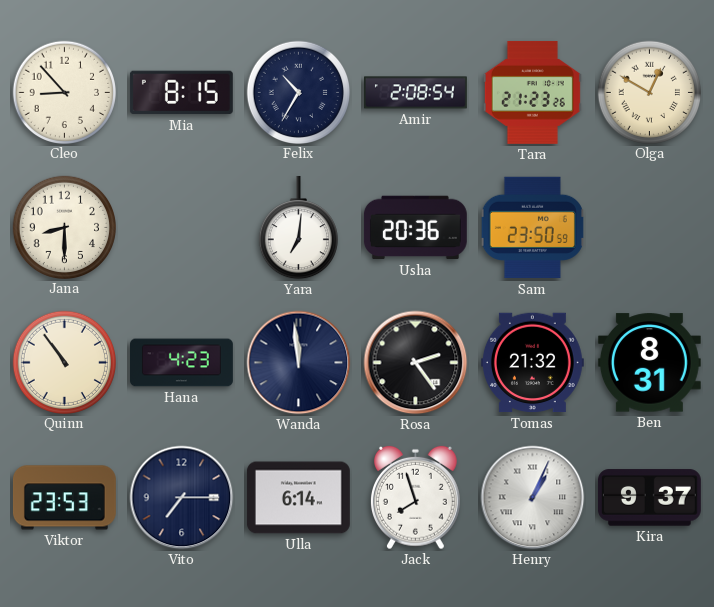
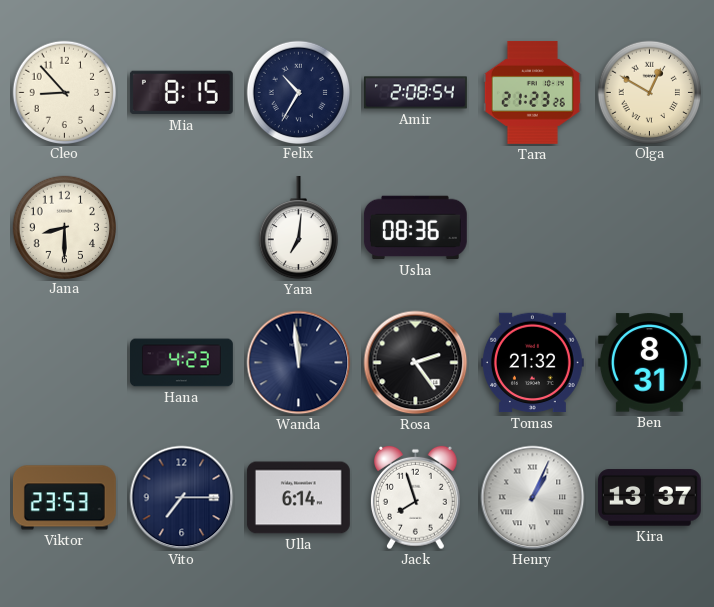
Usha: 20:36 -> 08:36
Sam: 23:50 -> none
Quinn: 10:54 -> none
Kira: 9:37 -> 13:37
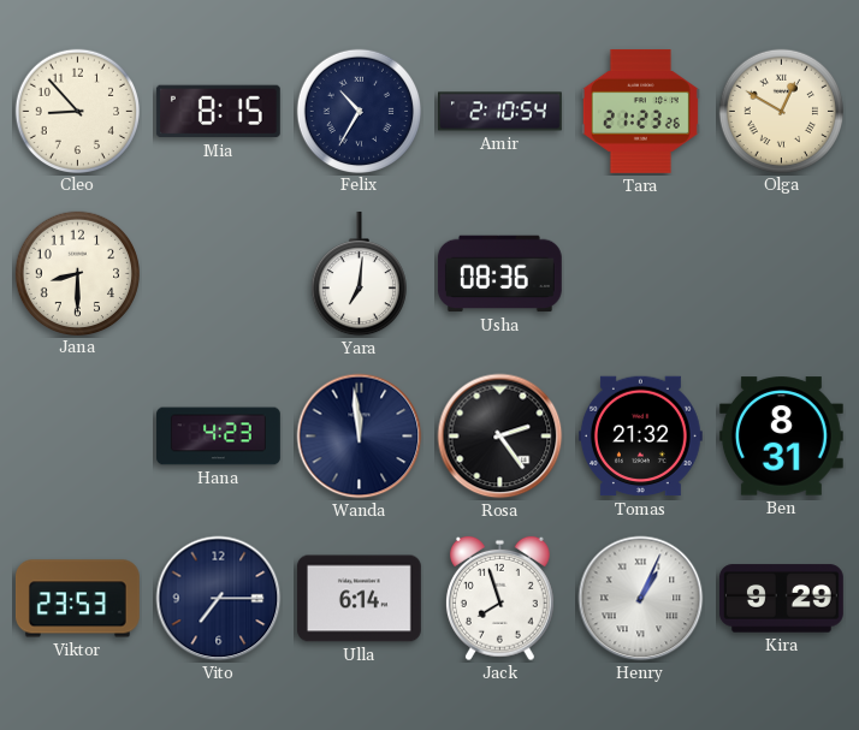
Amir: 2:08 -> 2:10
Kira: 13:37 -> 9:29
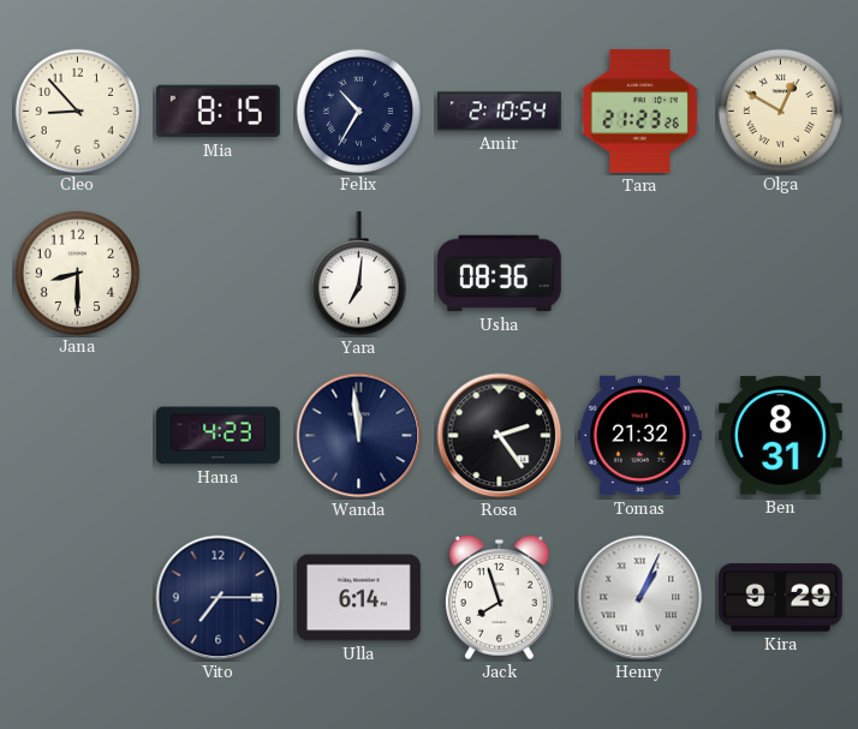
Viktor: 23:53 -> none
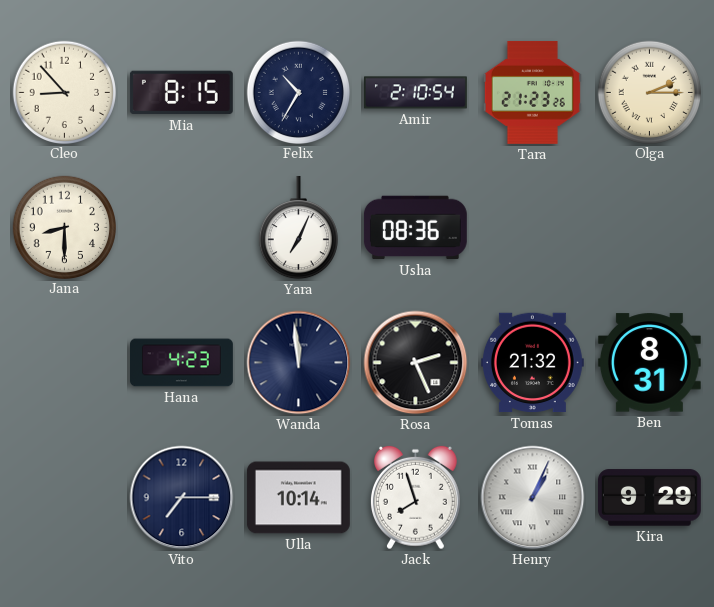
Olga: 12:50 -> 2:15
Yara: 7:01 -> 7:04
Rosa: 2:24 -> 2:26
Ulla: 6:14 -> 10:14
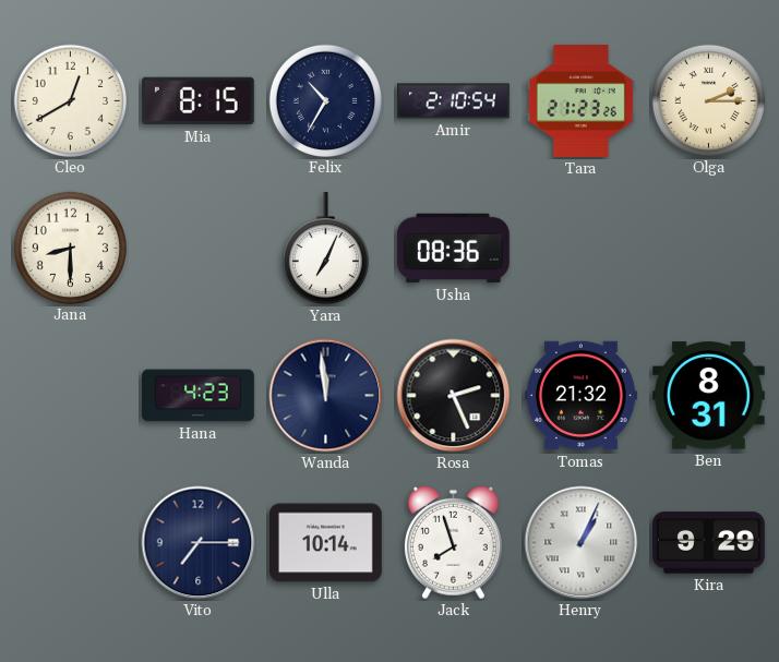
Cleo: 8:53 -> 12:40
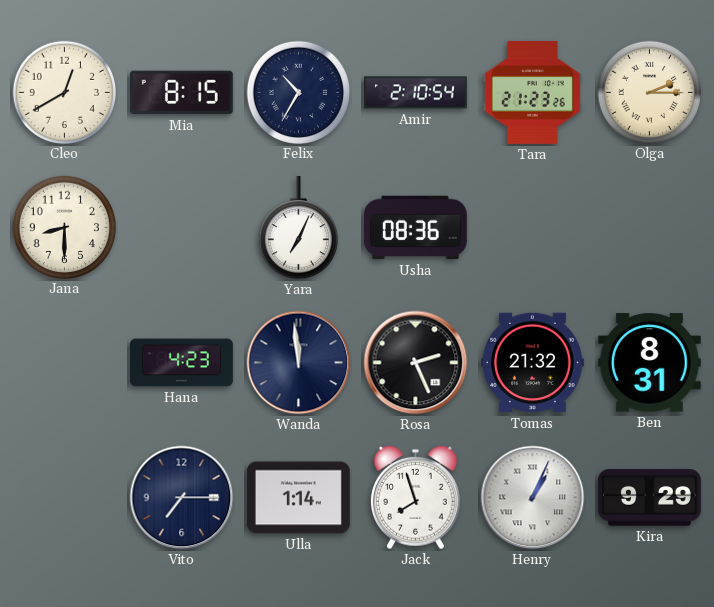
Ulla: 10:14 -> 1:14
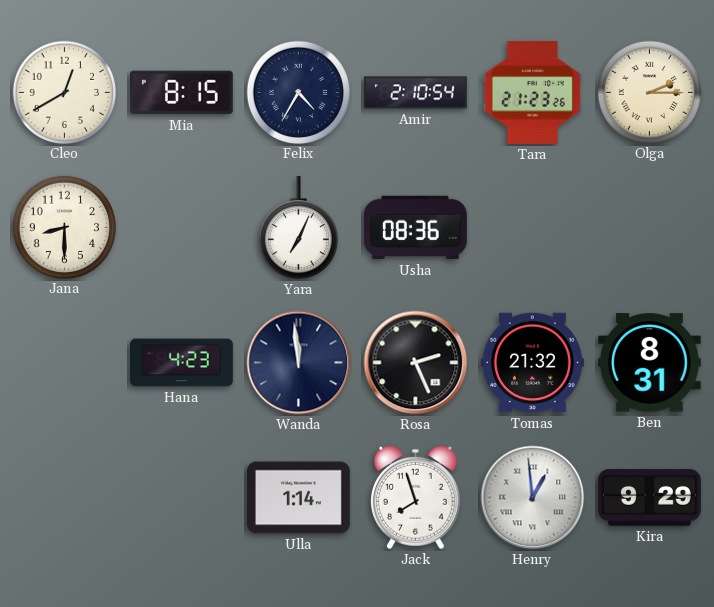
Felix: 10:35 -> 4:35
Vito: 7:15 -> none
Henry: 1:04 -> 12:59
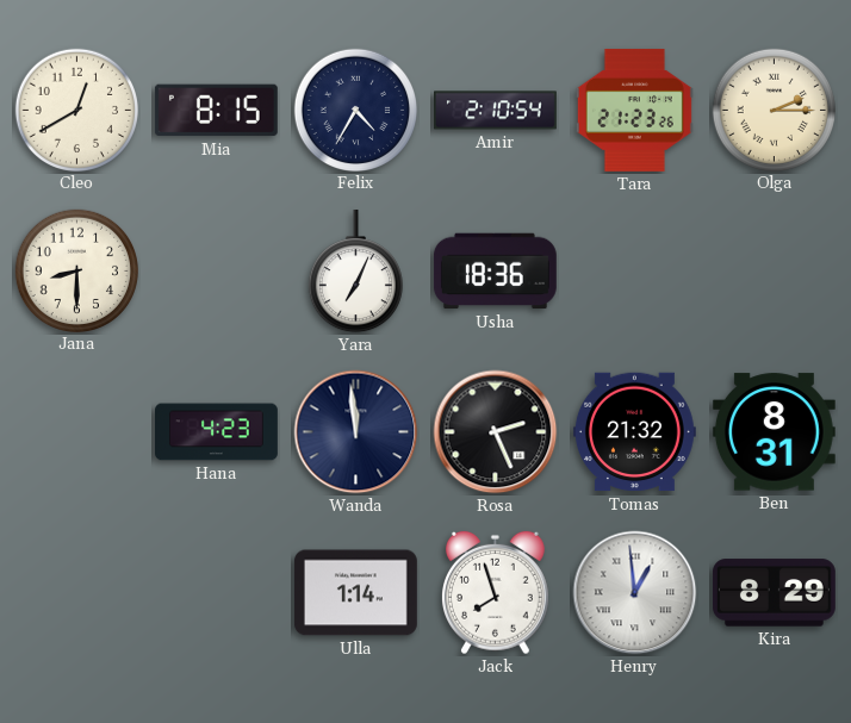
Usha: 08:36 -> 18:36
Kira: 9:29 -> 8:29
